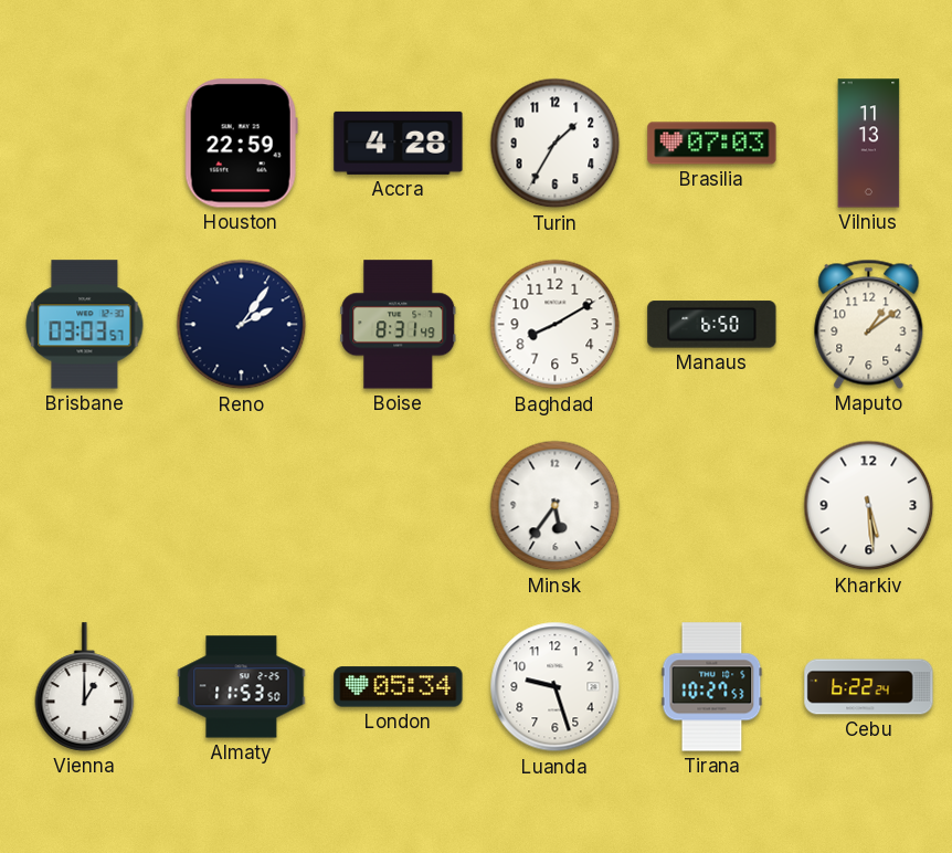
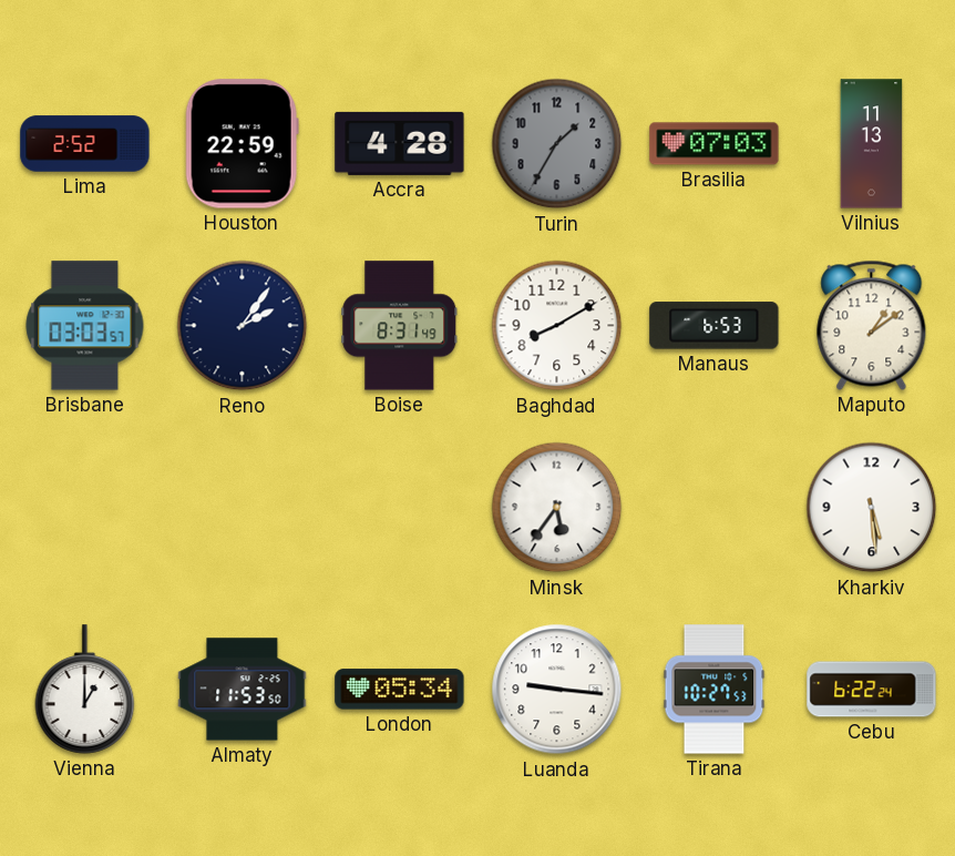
Lima: none -> 2:52
Turin dial: white -> grey
Manaus: 6:50 -> 6:53
Luanda: 9:27 -> 9:16
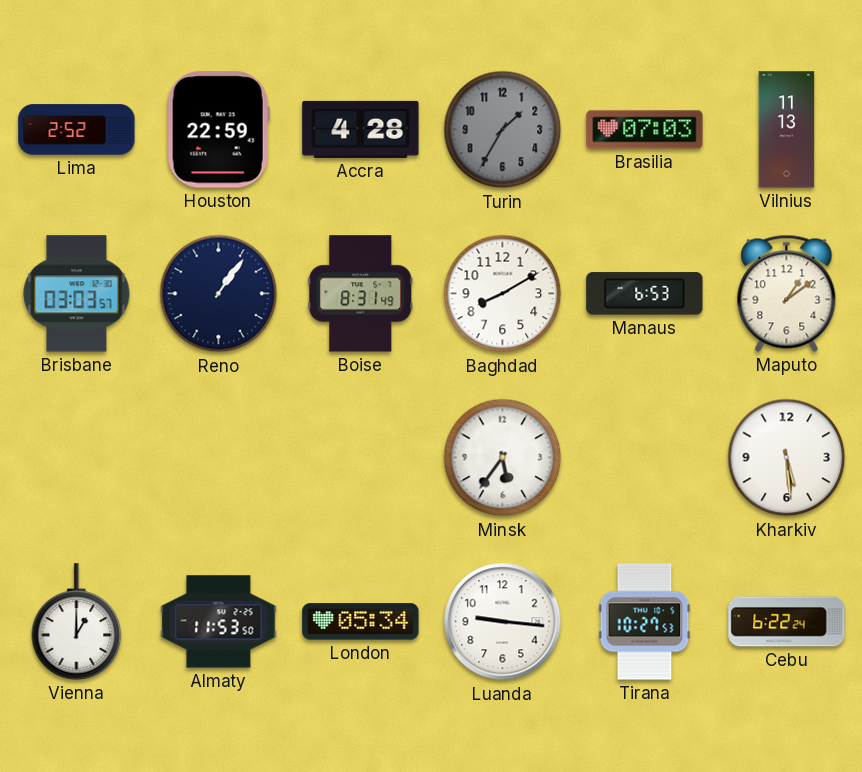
Reno: 2:06 -> 1:06
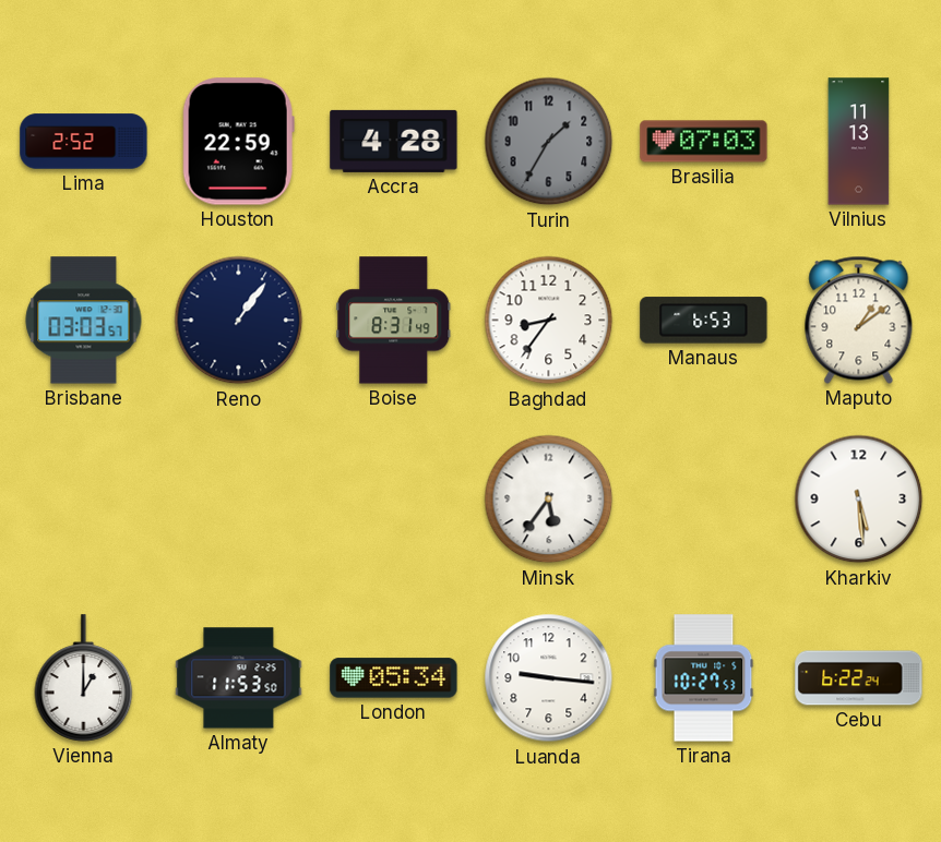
Baghdad: 8:10 -> 8:36
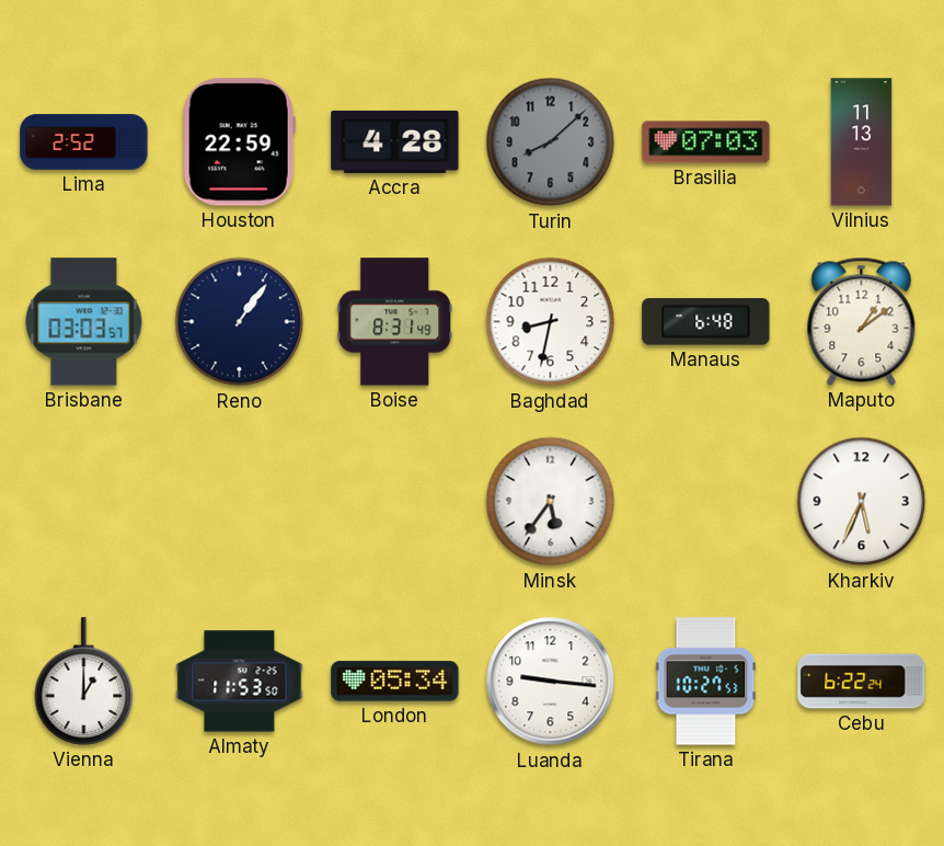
Turin: 1:35 -> 8:08
Baghdad: 8:36 -> 8:32
Manaus: 6:53 -> 6:48
Kharkiv: 5:29 -> 5:34
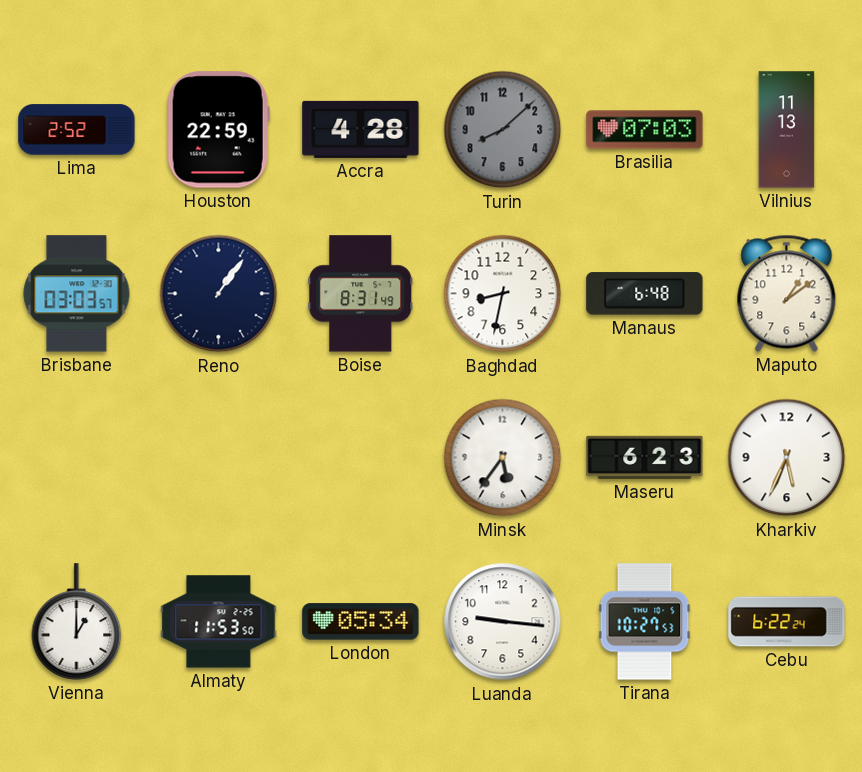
Maseru: none -> 6:23
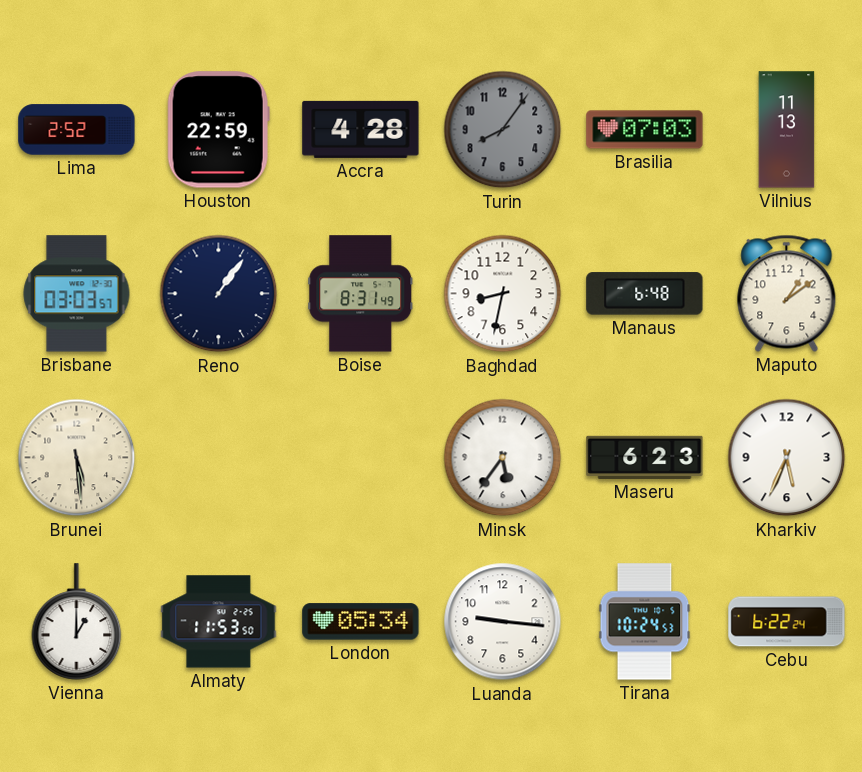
Turin: 8:08 -> 8:06
Brunei: none -> 5:29
Tirana: 10:27 -> 10:24
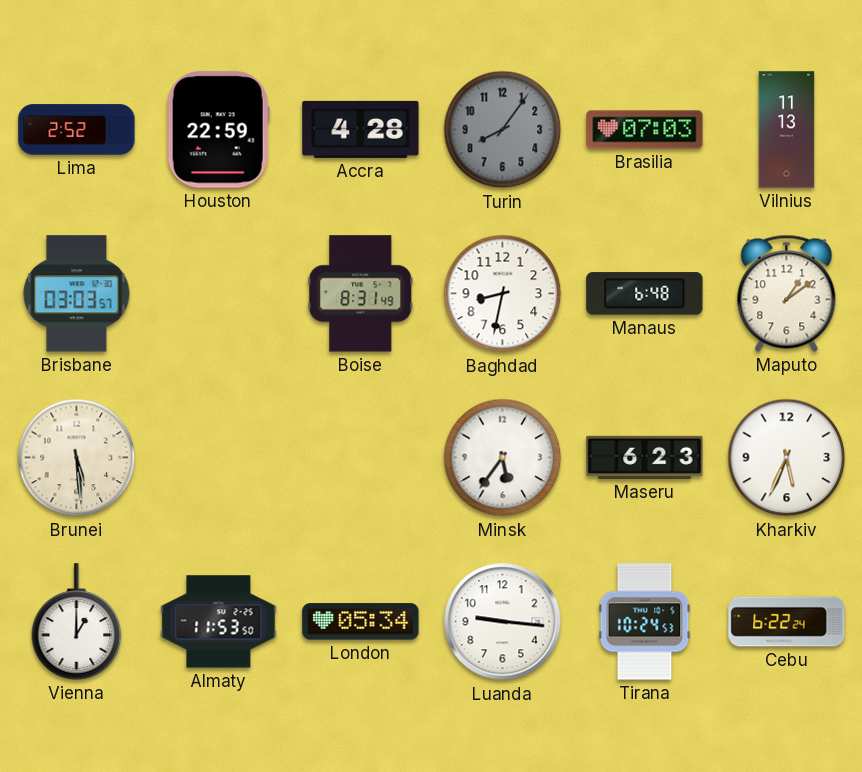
Reno: 1:06 -> none
